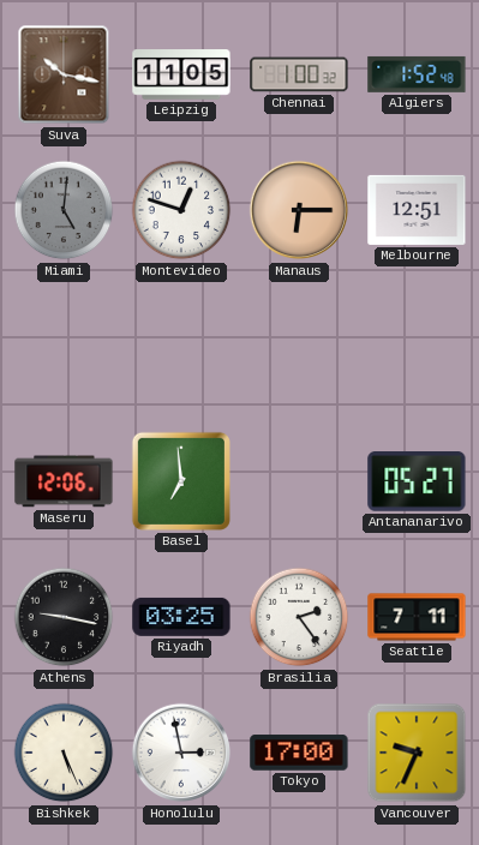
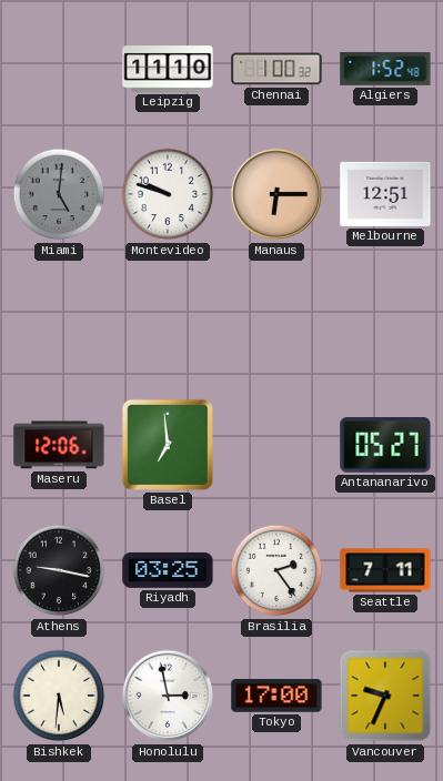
Suva: 10:17 -> none
Leipzig: 11:05 -> 11:10
Montevideo: 12:48 -> 9:48
Bishkek: 5:26 -> 5:31
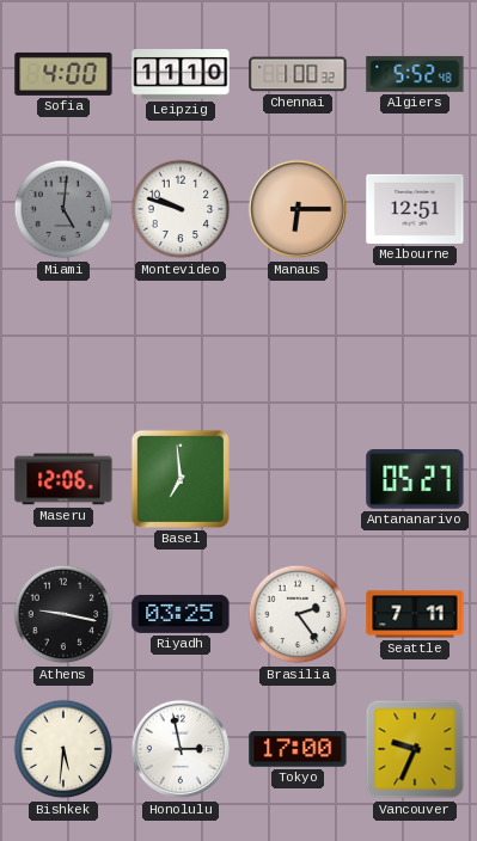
Sofia: none -> 4:00
Algiers: 1:52 -> 5:52
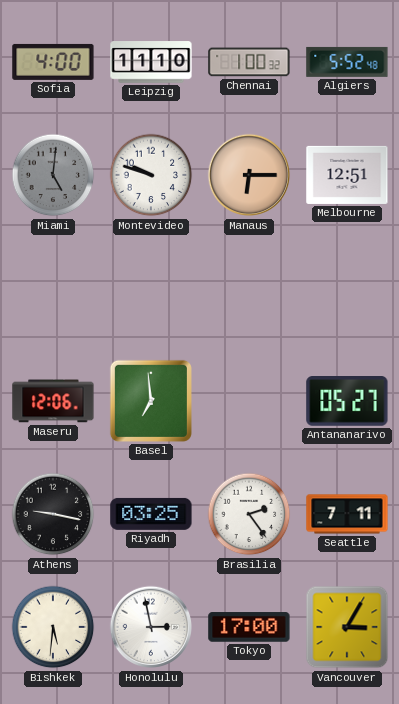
Vancouver: 9:34 -> 3:05
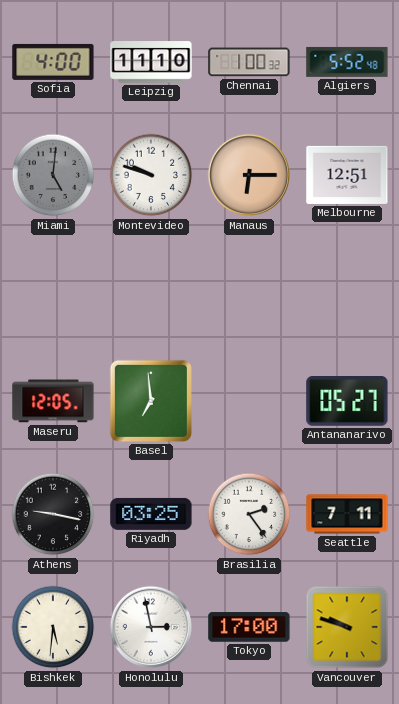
Maseru: 12:06 -> 12:05
Vancouver: 3:05 -> 9:48
